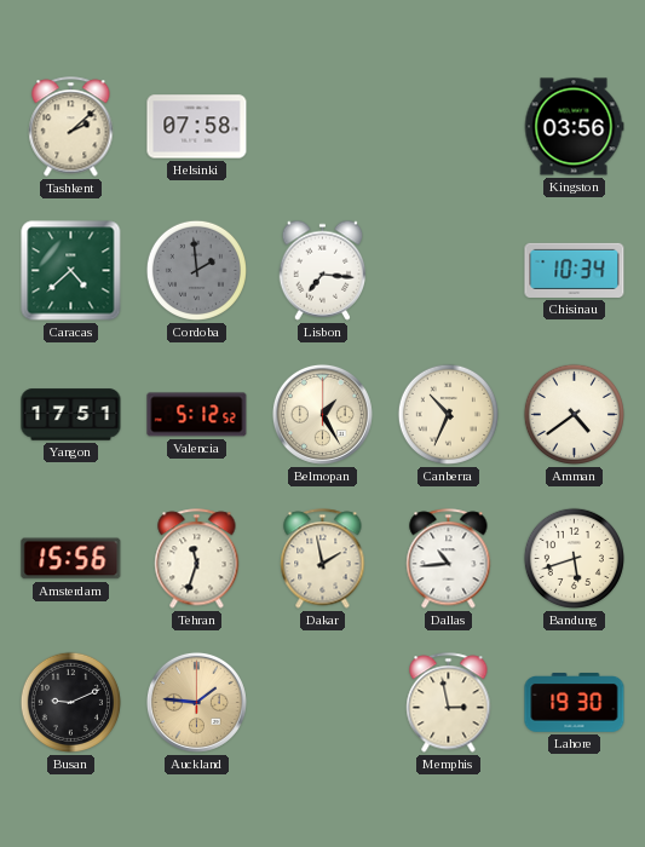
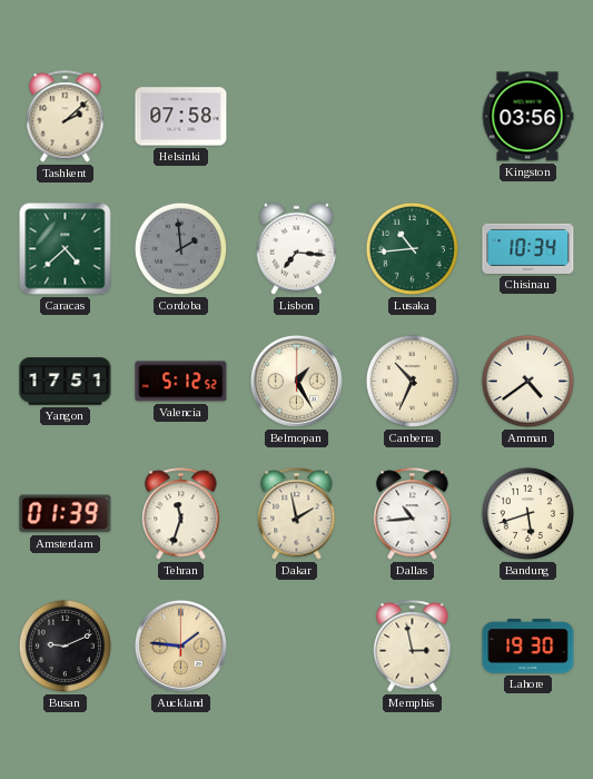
Lusaka: none -> 10:44
Amsterdam: 15:56 -> 01:39
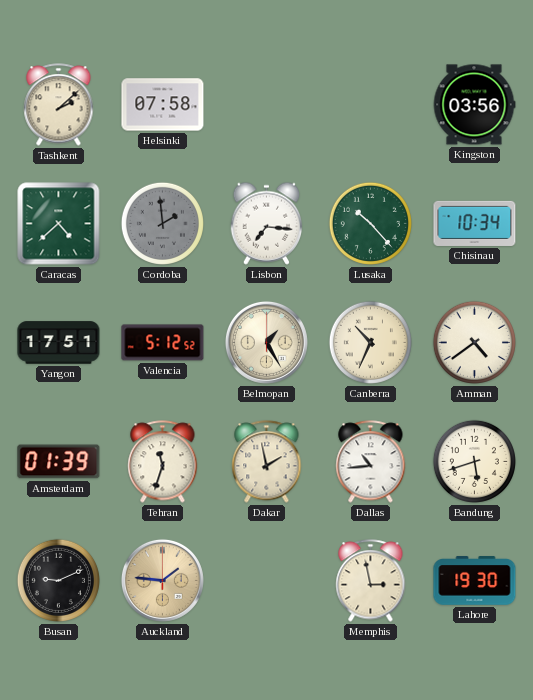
Lusaka: 10:44 -> 10:23
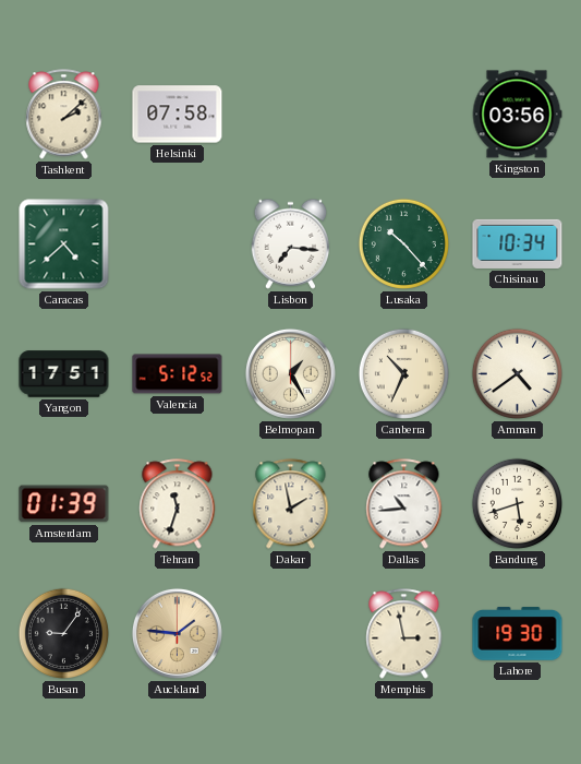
Cordoba: 1:59 -> none
Busan: 9:11 -> 9:06
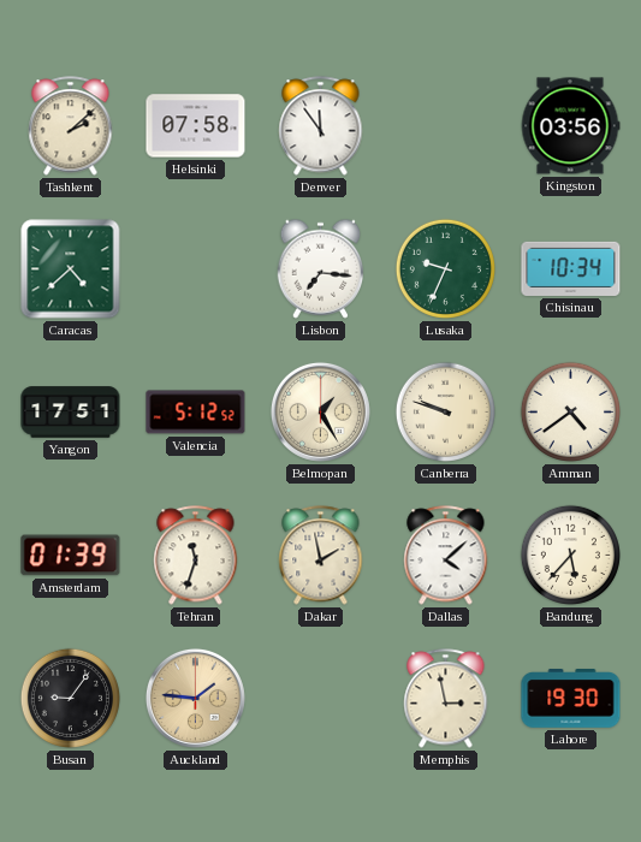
Denver: none -> 11:54
Lusaka: 10:23 -> 9:34
Canberra: 10:34 -> 9:48
Dallas: 10:44 -> 4:08
Bandung: 5:42 -> 5:37
